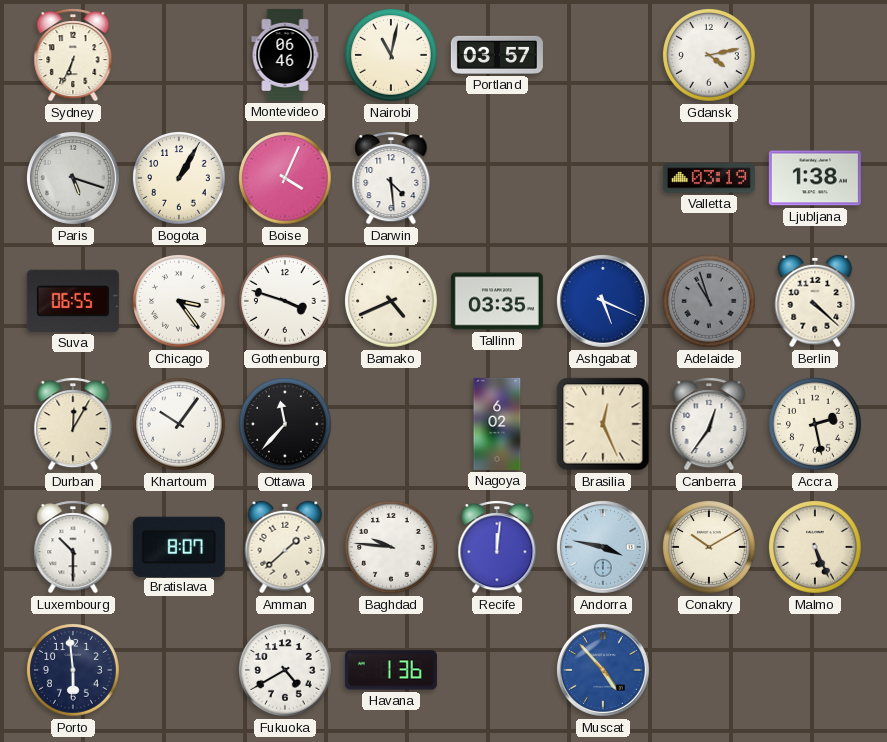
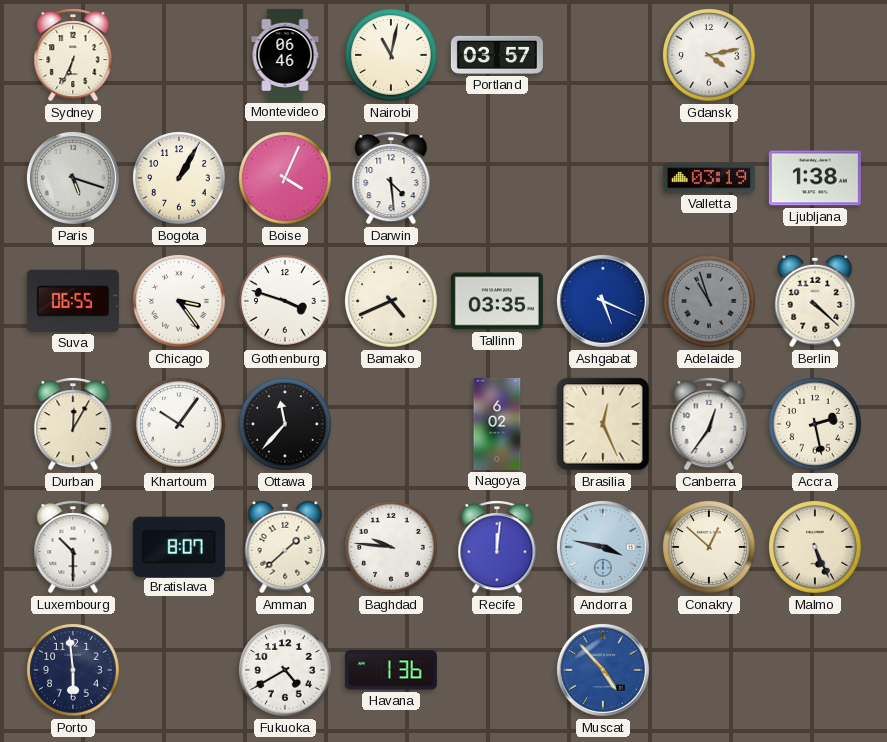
Conakry: 10:10 -> 12:52
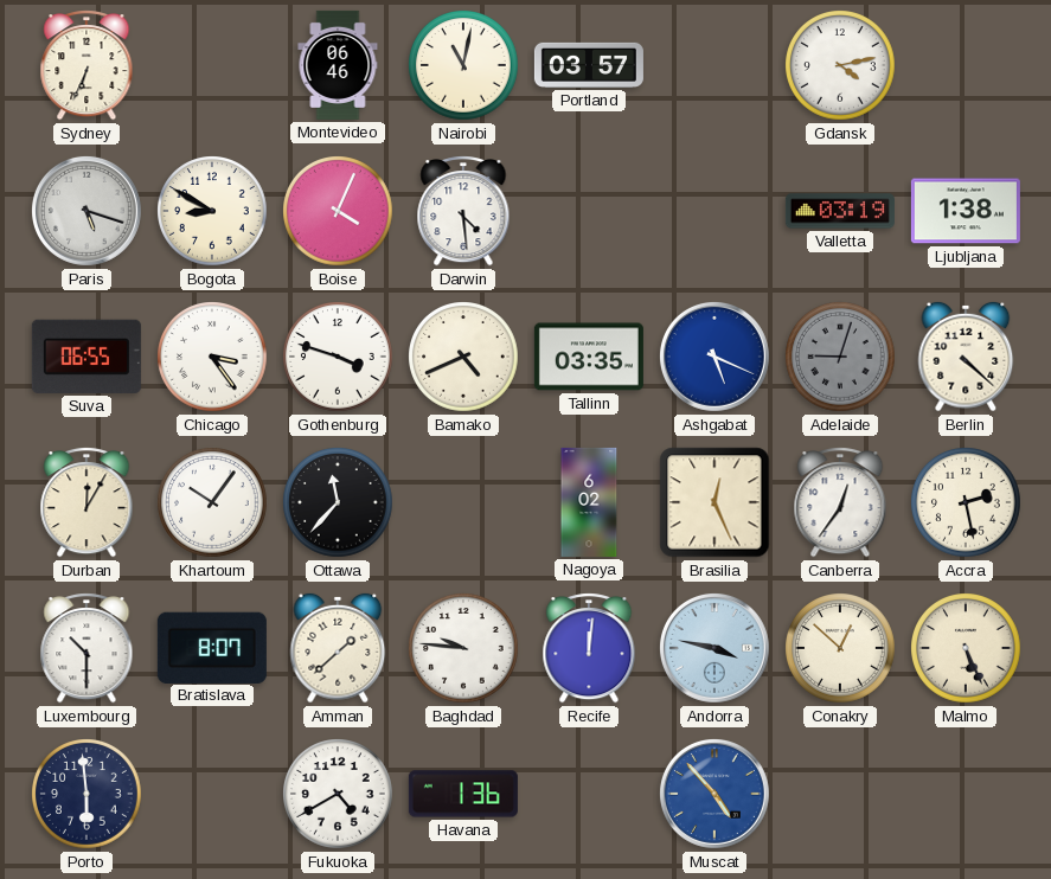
Bogota: 1:05 -> 8:50
Adelaide: 10:57 -> 9:03
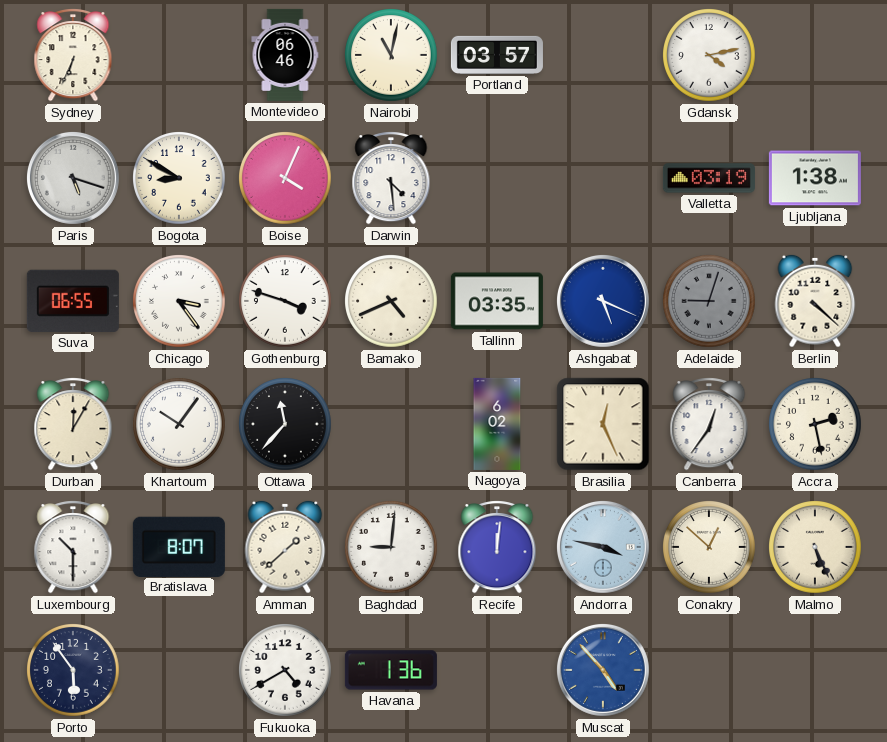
Baghdad: 9:46 -> 9:01
Porto: 5:59 -> 5:54
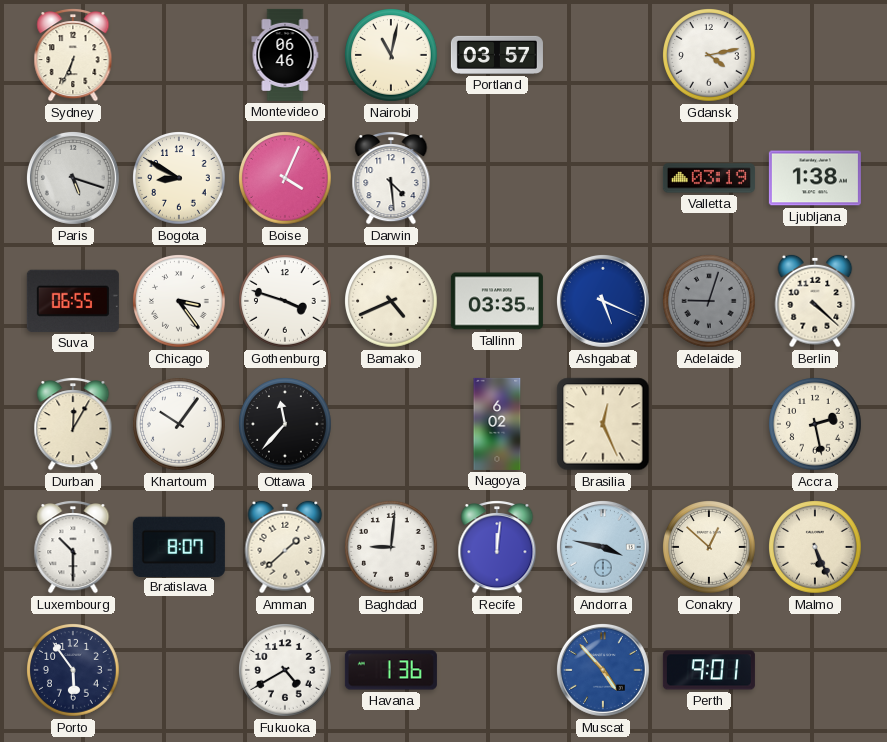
Canberra: 12:36 -> none
Perth: none -> 9:01
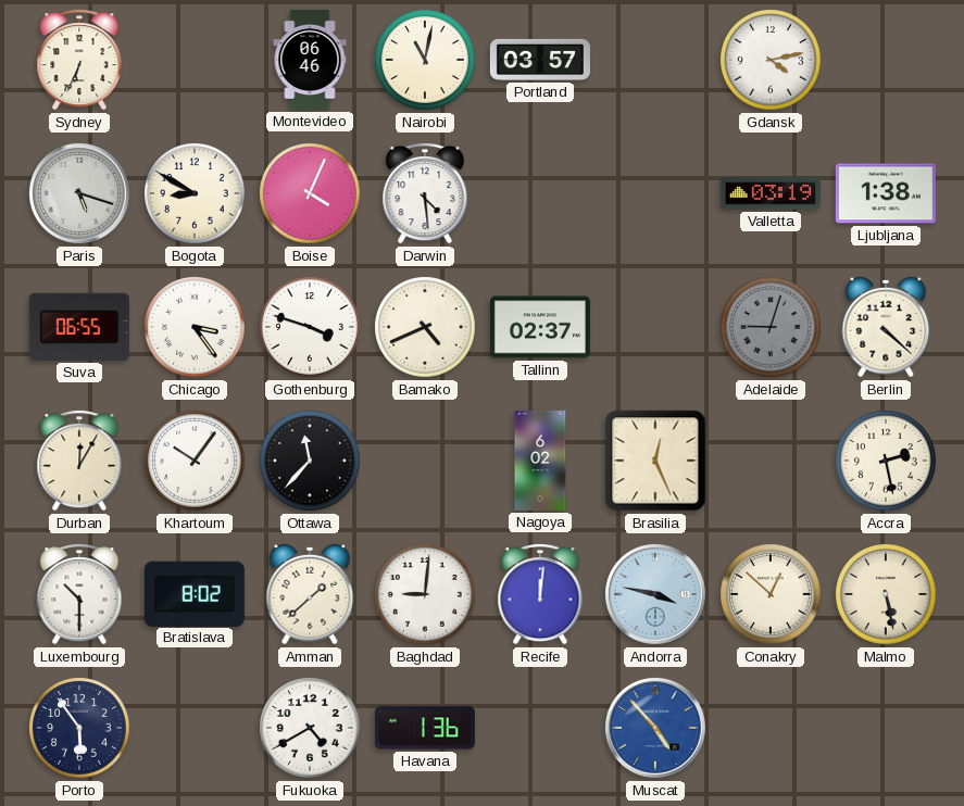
Tallinn: 03:35 -> 02:37
Ashgabat: 5:19 -> none
Bratislava: 8:07 -> 8:02
Malmo: 5:26 -> 5:28
Perth: 9:01 -> none
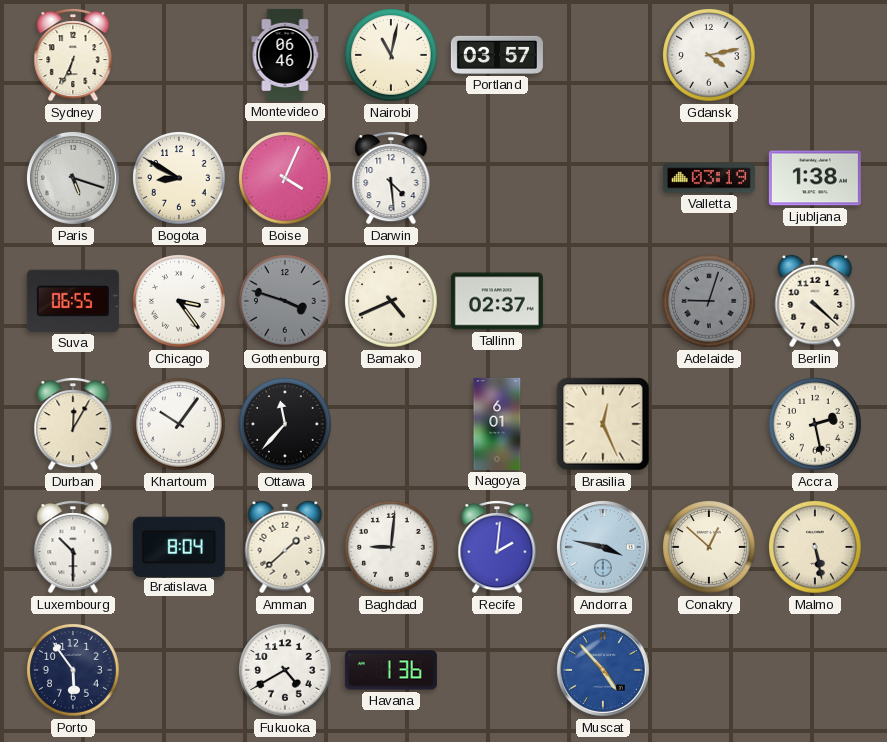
Gothenburg dial: white -> grey
Nagoya: 6:02 -> 6:01
Bratislava: 8:02 -> 8:04
Recife: 12:01 -> 2:01
